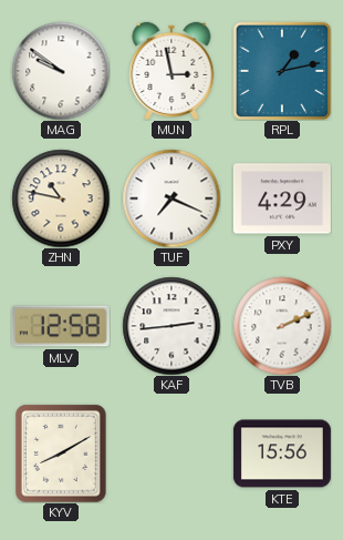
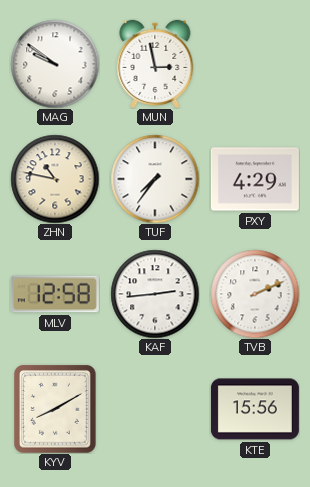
RPL: 1:13 -> none
TUF: 7:19 -> 7:36
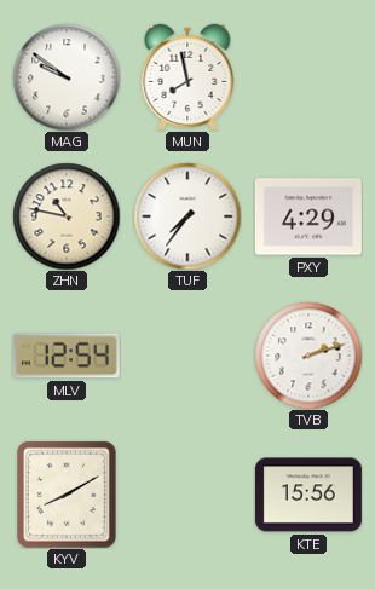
MUN: 2:58 -> 7:58
MLV: 12:58 -> 12:54
KAF: 2:44 -> none
TVB: 2:11 -> 2:12
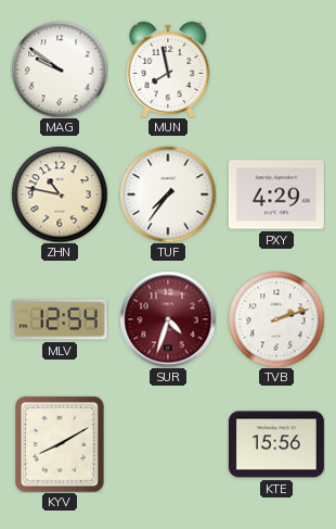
SUR: none -> 4:33
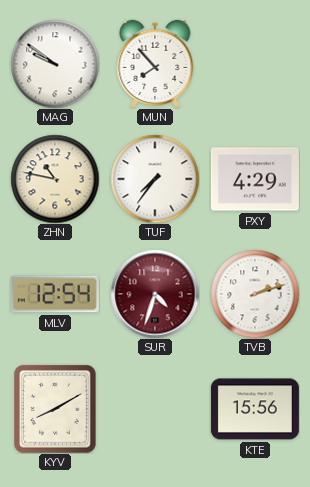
MUN: 7:58 -> 7:53
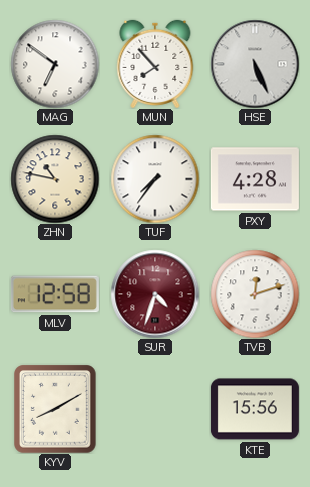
MAG: 9:51 -> 6:51
HSE: none -> 5:26
PXY: 4:29 -> 4:28
MLV: 12:54 -> 12:58
TVB: 2:12 -> 12:12
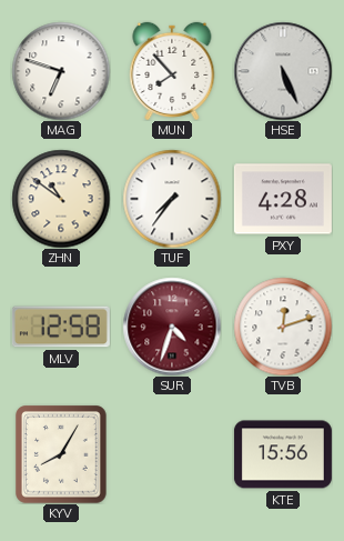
MAG: 6:51 -> 6:48
ZHN: 10:47 -> 10:51
KYV: 8:10 -> 8:05
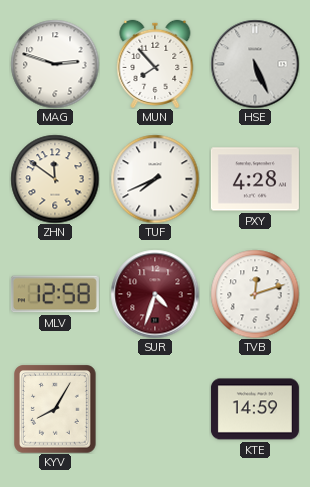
MAG: 6:48 -> 2:48
ZHN: 10:51 -> 11:51
TUF: 7:36 -> 7:41
KTE: 15:56 -> 14:59
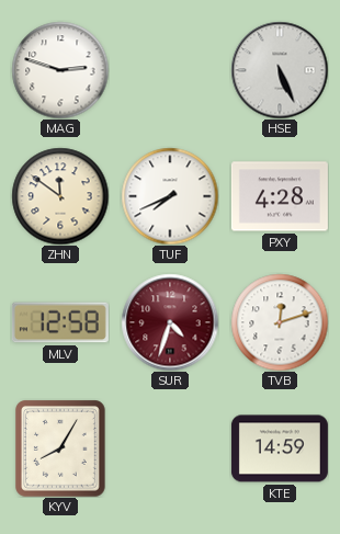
MUN: 7:53 -> none
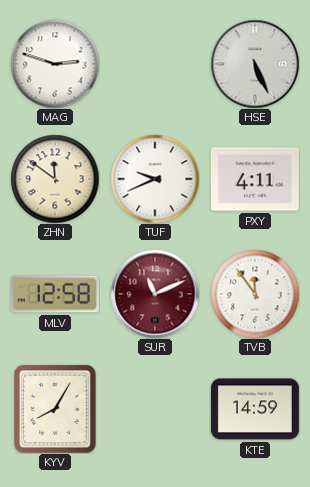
TUF: 7:41 -> 9:41
PXY: 4:28 -> 4:11
SUR: 4:33 -> 11:11
TVB: 12:12 -> 11:54
